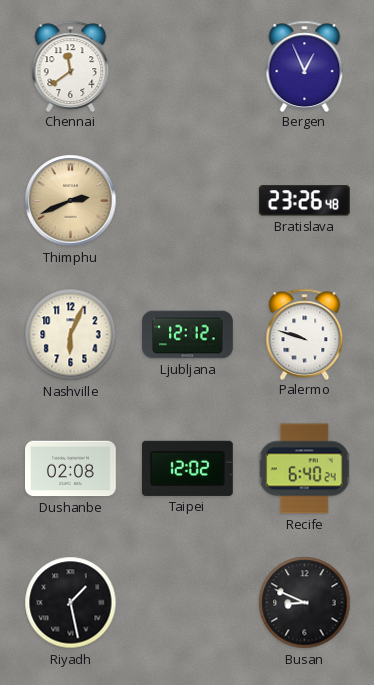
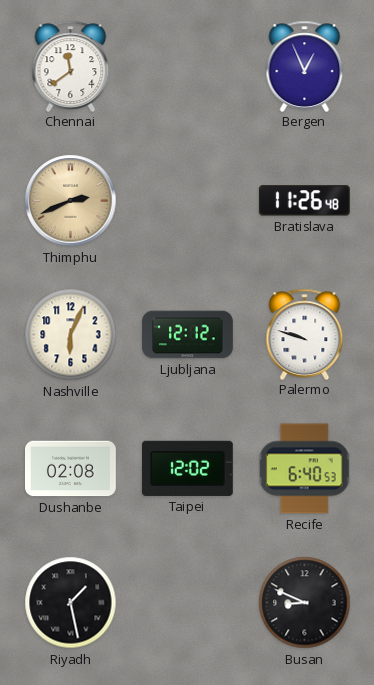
Bratislava: 23:26 -> 11:26
Recife: 6:40:24 -> 6:40:53
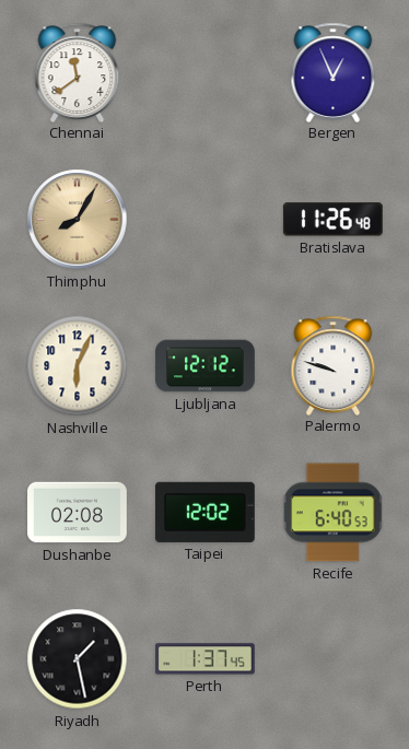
Thimphu: 2:41 -> 8:05
Perth: none -> 1:37
Busan: 8:49 -> none
